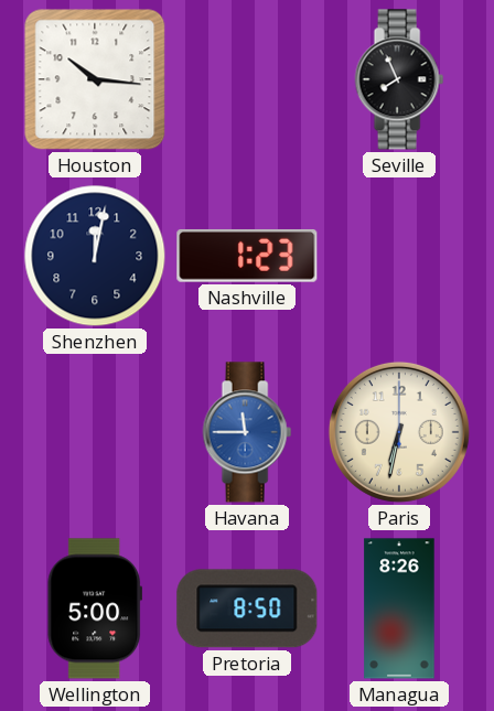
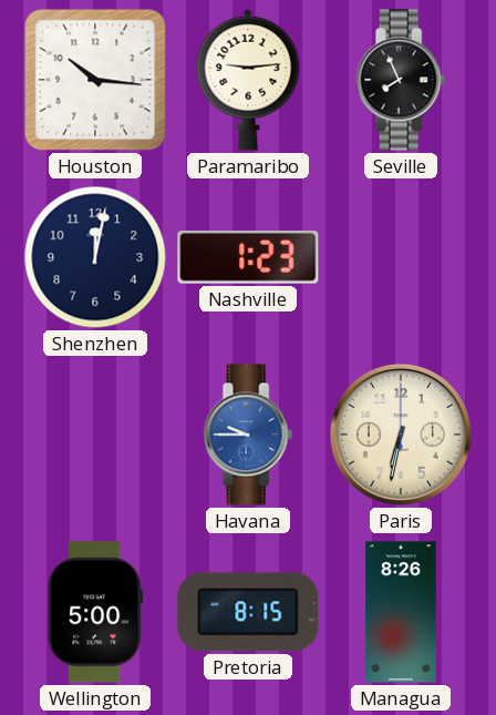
Paramaribo: none -> 9:14
Havana: 11:45 -> 9:45
Pretoria: 8:50 -> 8:15
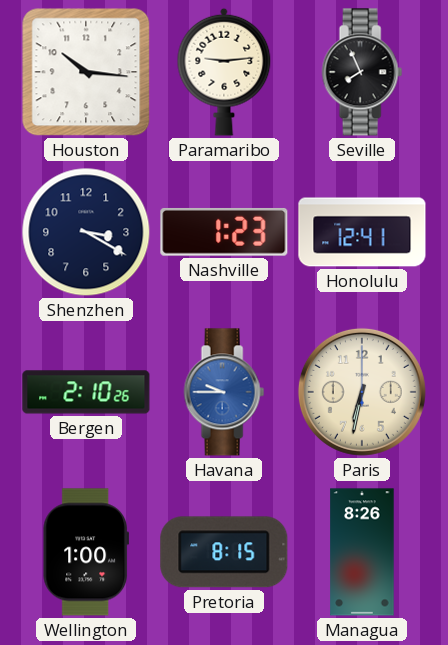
Shenzhen: 12:02 -> 3:20
Honolulu: none -> 12:41
Bergen: none -> 2:10
Wellington: 5:00 -> 1:00
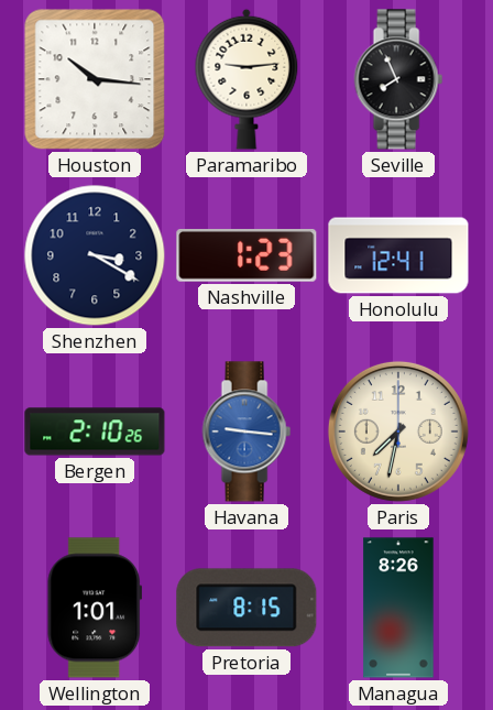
Havana: 9:45 -> 9:16
Paris: 6:32 -> 7:32
Wellington: 1:00 -> 1:01
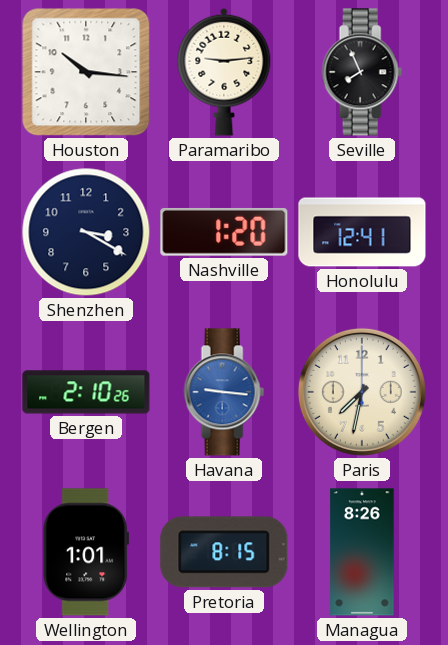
Nashville: 1:23 -> 1:20
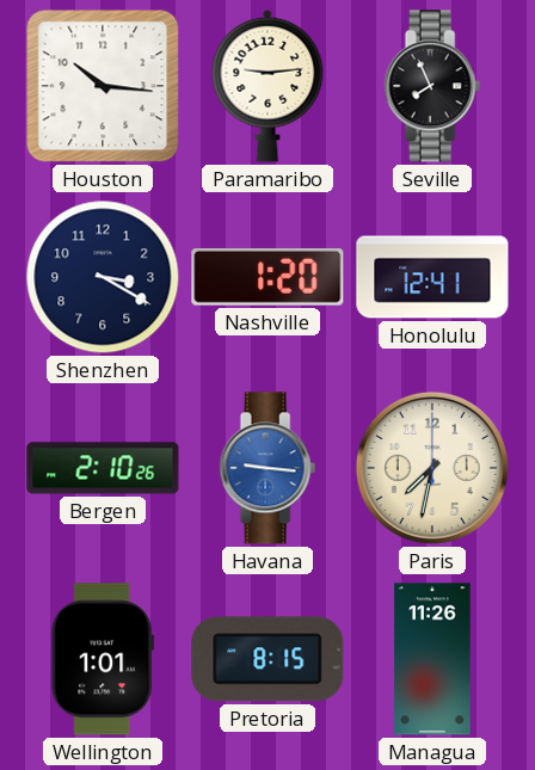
Managua: 8:26 -> 11:26
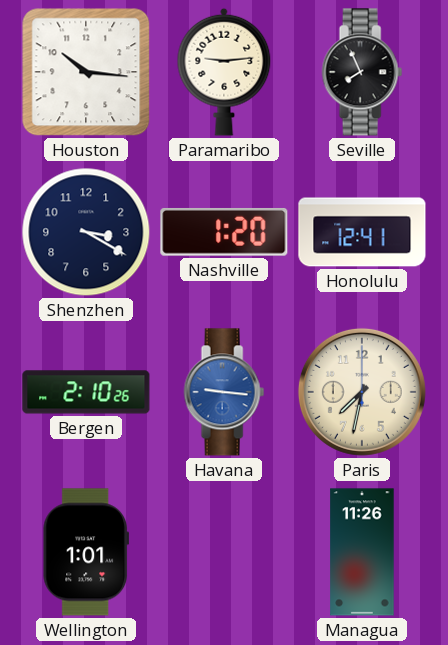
Pretoria: 8:15 -> none
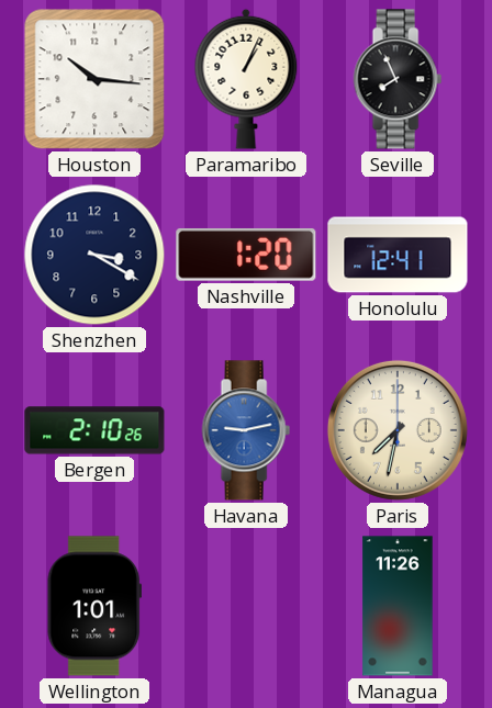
Paramaribo: 9:14 -> 1:04
Havana: 9:16 -> 9:13
